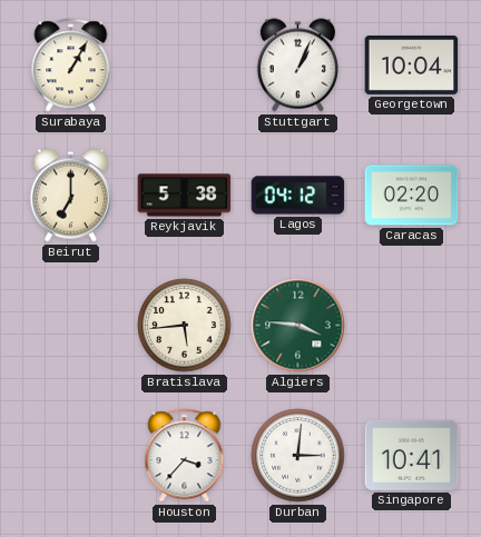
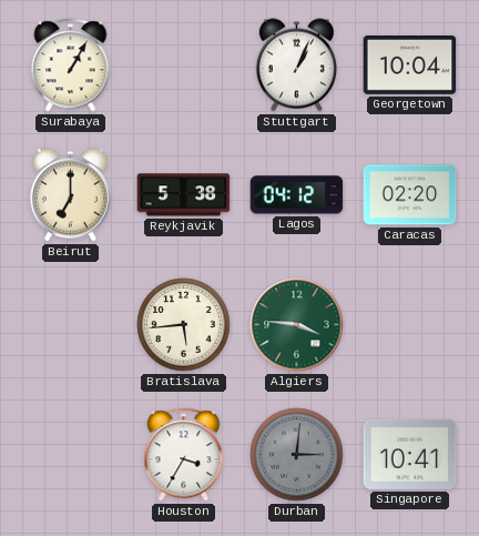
Houston: 3:37 -> 3:35
Durban dial: white -> grey
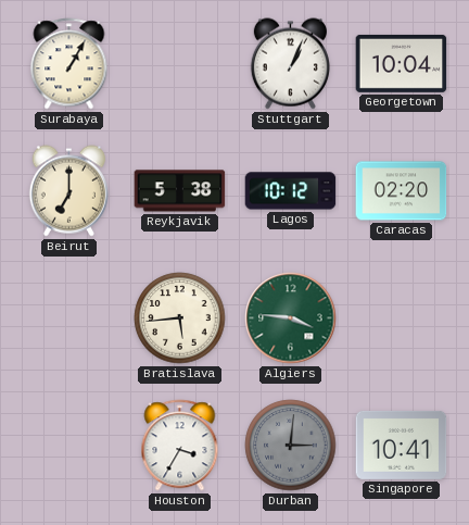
Lagos: 04:12 -> 10:12
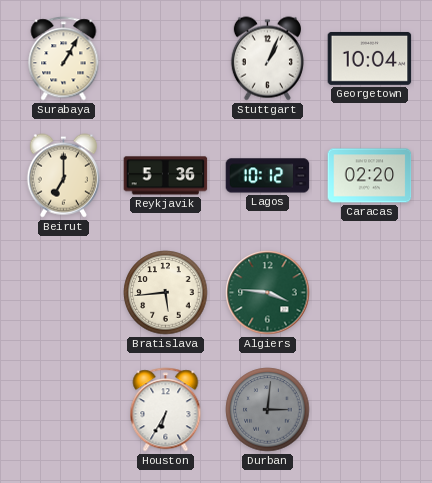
Reykjavik: 5:38 -> 5:36
Houston: 3:35 -> 6:35
Singapore: 10:41 -> none
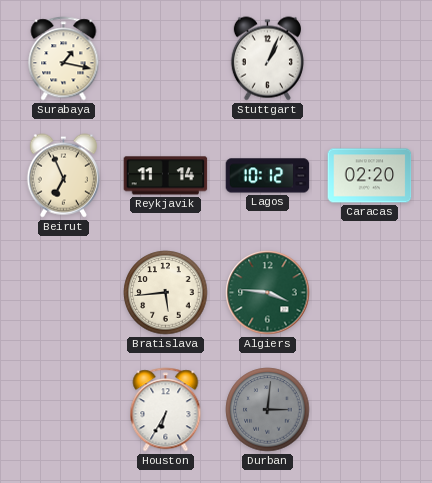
Surabaya: 1:05 -> 1:17
Georgetown: 10:04 -> none
Beirut: 7:00 -> 6:56
Reykjavik: 5:36 -> 11:14
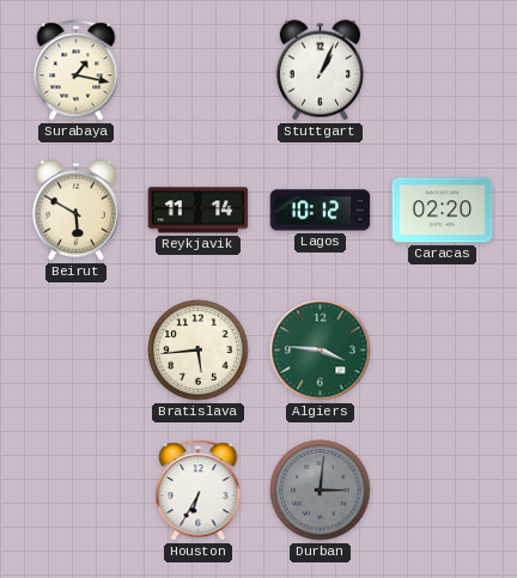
Beirut: 6:56 -> 5:50
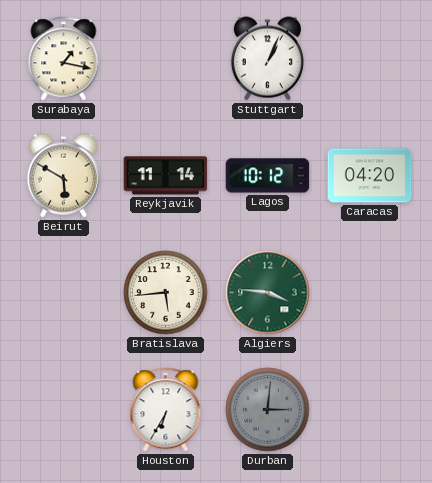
Caracas: 02:20 -> 04:20
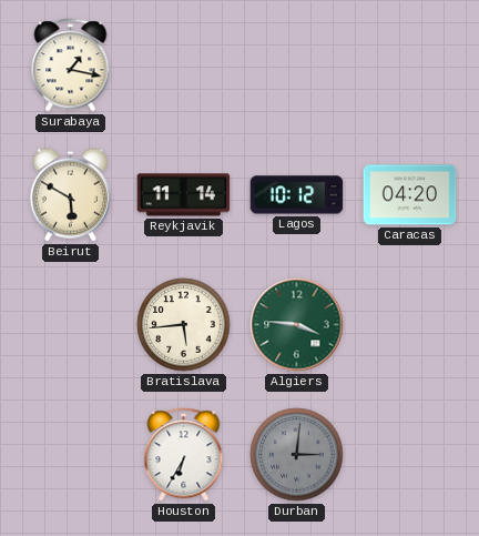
Stuttgart: 1:04 -> none
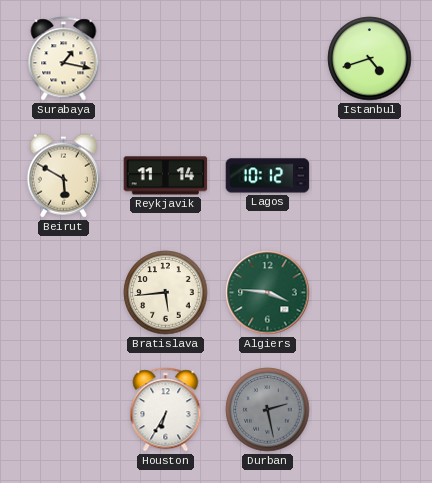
Istanbul: none -> 4:42
Caracas: 04:20 -> none
Durban: 3:01 -> 2:28
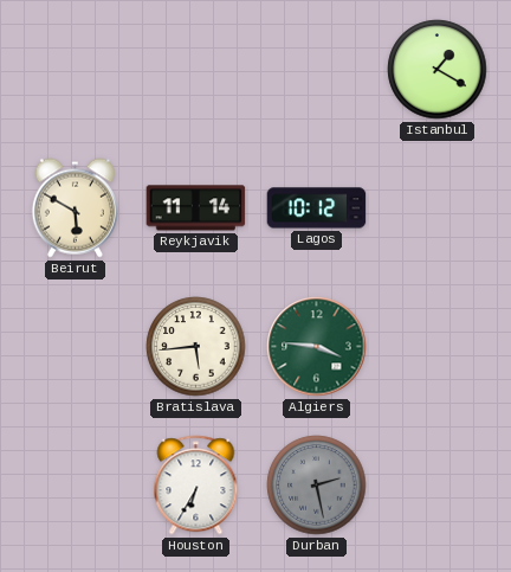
Surabaya: 1:17 -> none
Istanbul: 4:42 -> 1:20
